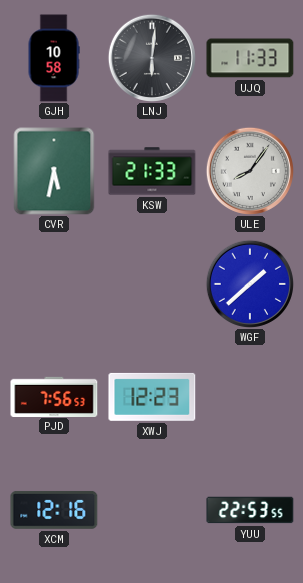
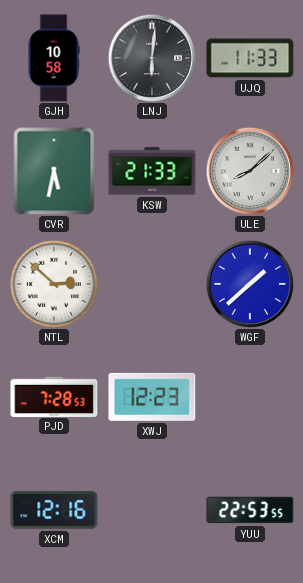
ULE: 8:06 -> 8:08
NTL: none -> 2:52
PJD: 7:56 -> 7:28
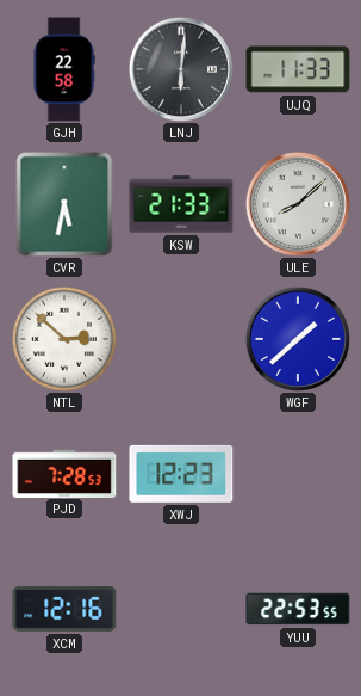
GJH: 10:58 -> 22:58
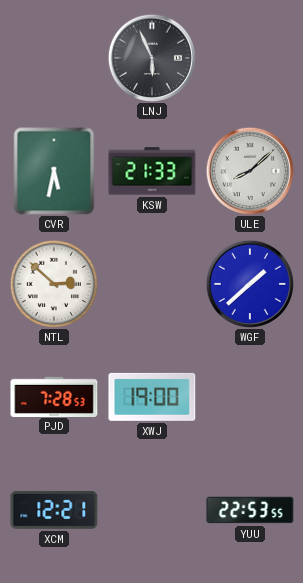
GJH: 22:58 -> none
LNJ: 6:01 -> 5:56
UJQ: 11:33 -> none
XWJ: 12:23 -> 19:00
XCM: 12:16 -> 12:21
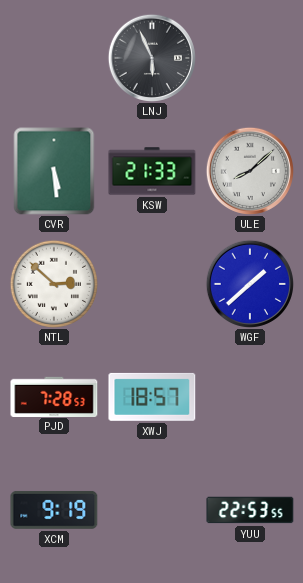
CVR: 5:32 -> 5:29
XWJ: 19:00 -> 18:57
XCM: 12:21 -> 9:19
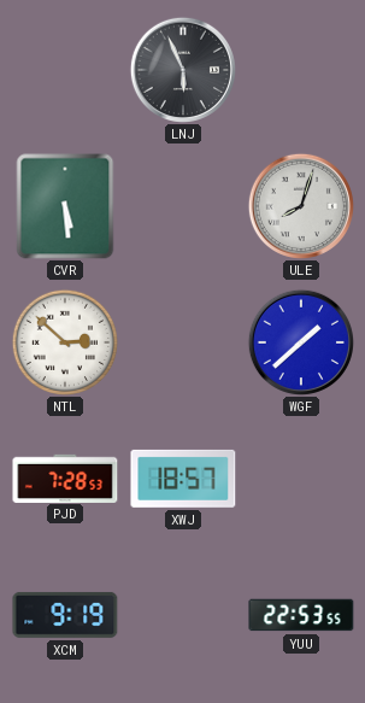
KSW: 21:33 -> none
ULE: 8:08 -> 8:03
